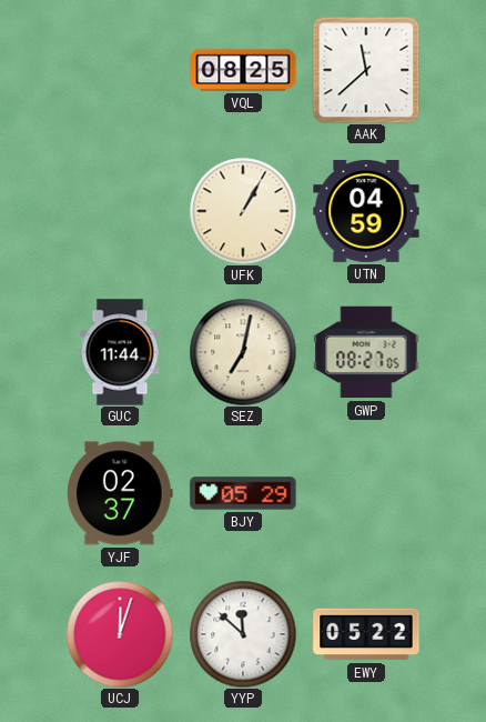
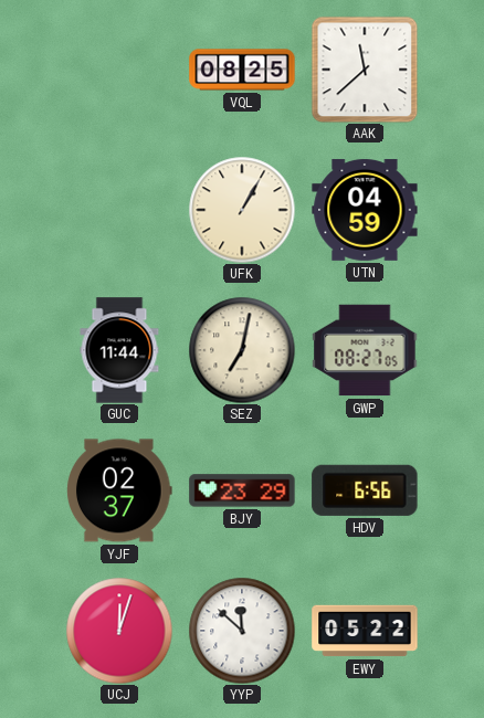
BJY: 05:29 -> 23:29
HDV: none -> 6:56
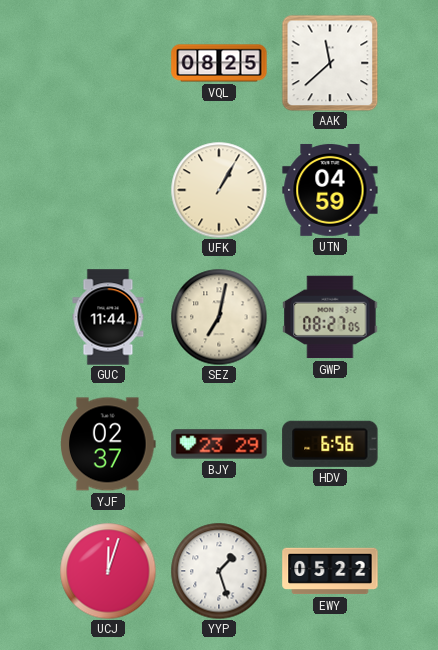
YYP: 11:52 -> 1:27
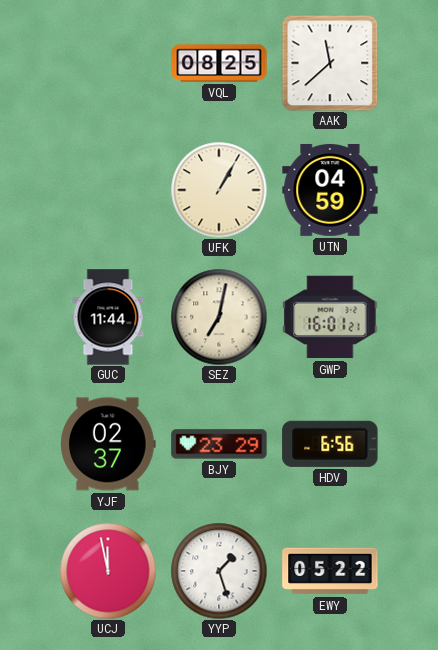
GWP: 08:27 -> 16:01
UCJ: 12:03 -> 11:58
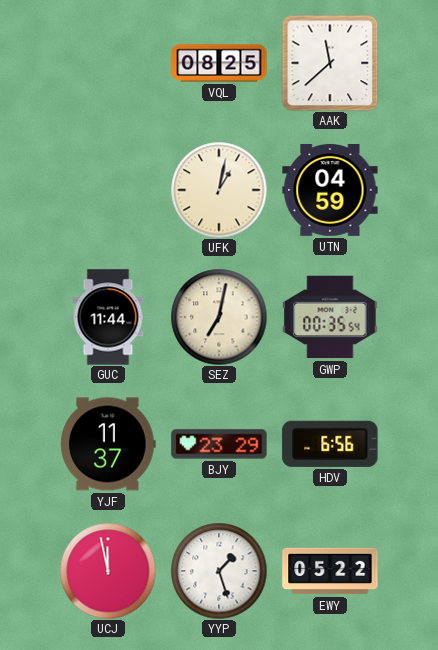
UFK: 1:05 -> 1:02
GWP: 16:01 -> 00:35
YJF: 02:37 -> 11:37
